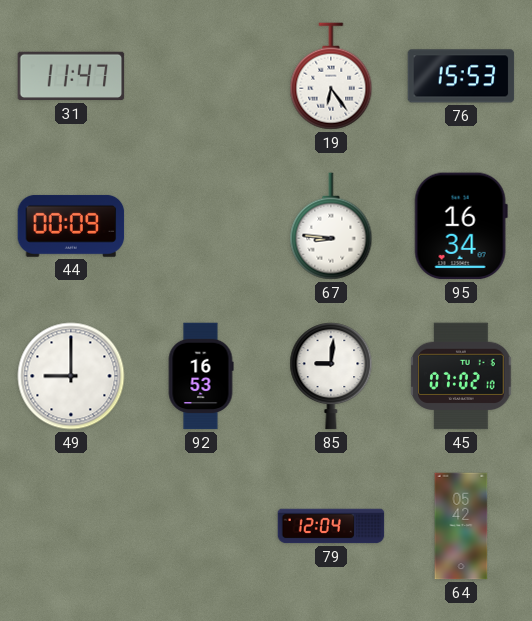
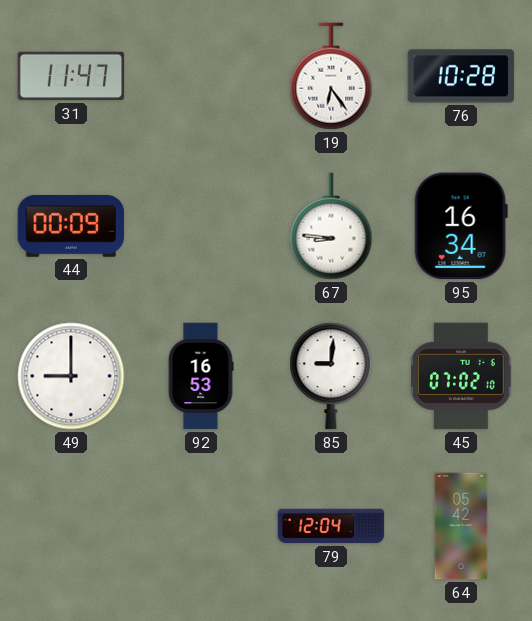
76: 15:53 -> 10:28
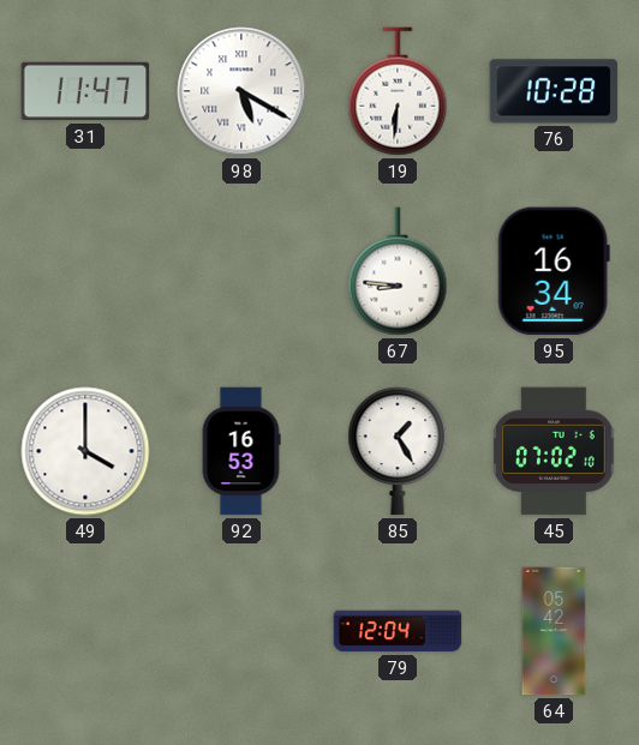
98: none -> 5:20
19: 6:24 -> 6:31
44: 00:09 -> none
49: 9:00 -> 4:00
85: 9:01 -> 1:25
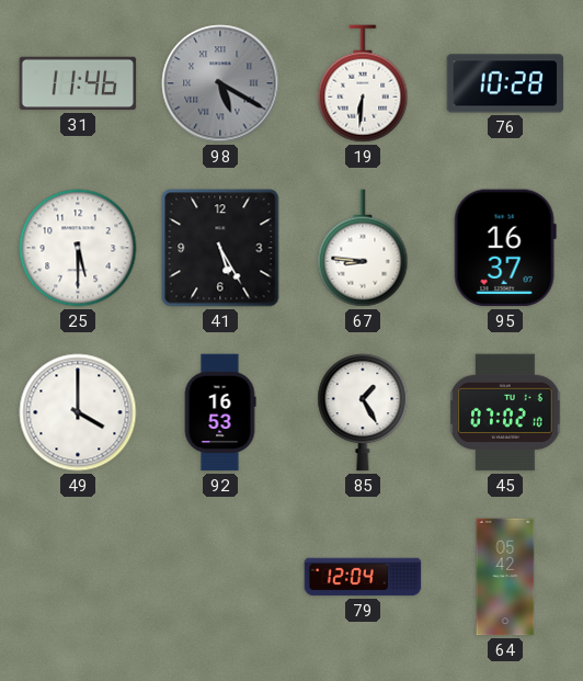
31: 11:47 -> 11:46
98 dial: white -> grey
25: none -> 5:30
41: none -> 5:25
95: 16:34 -> 16:37
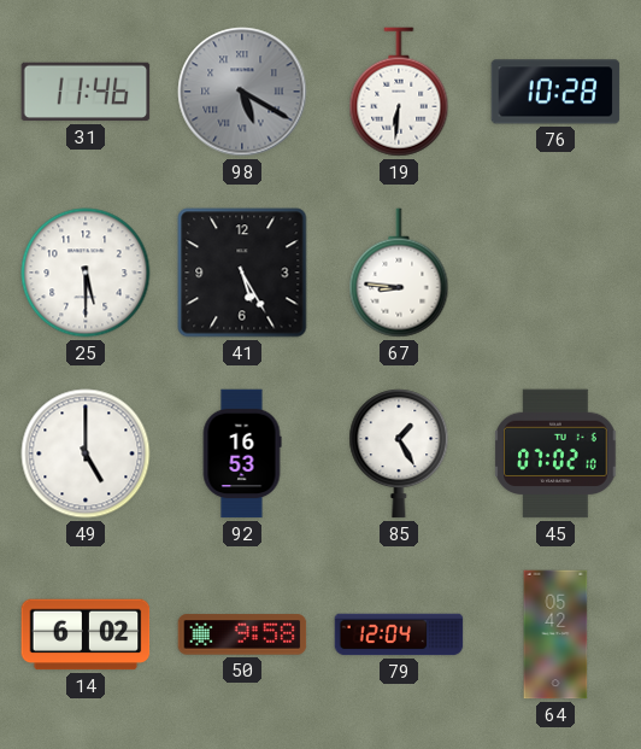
95: 16:37 -> none
49: 4:00 -> 5:00
14: none -> 6:02
50: none -> 9:58
